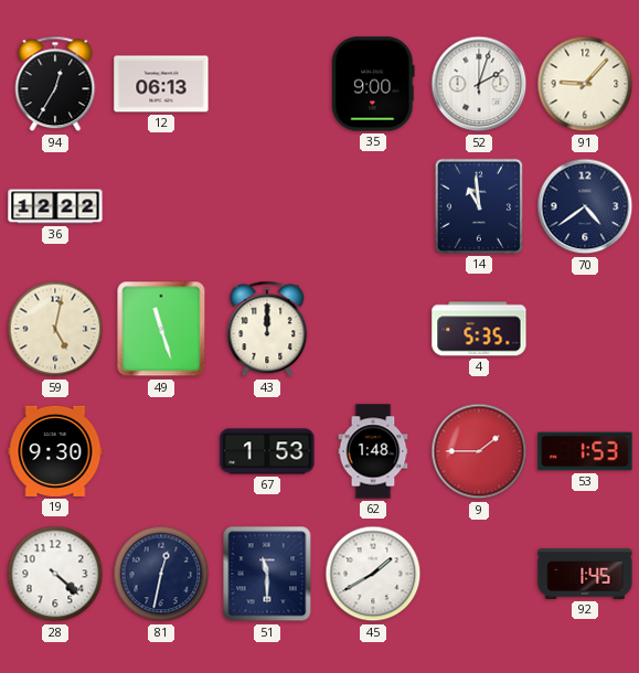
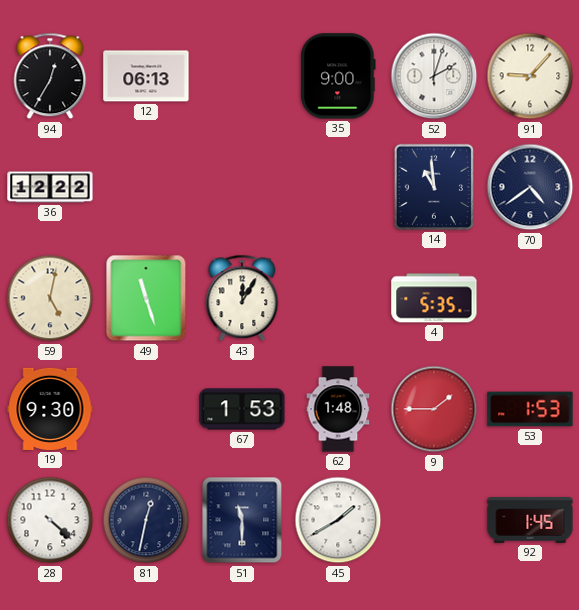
43: 12:00 -> 12:05
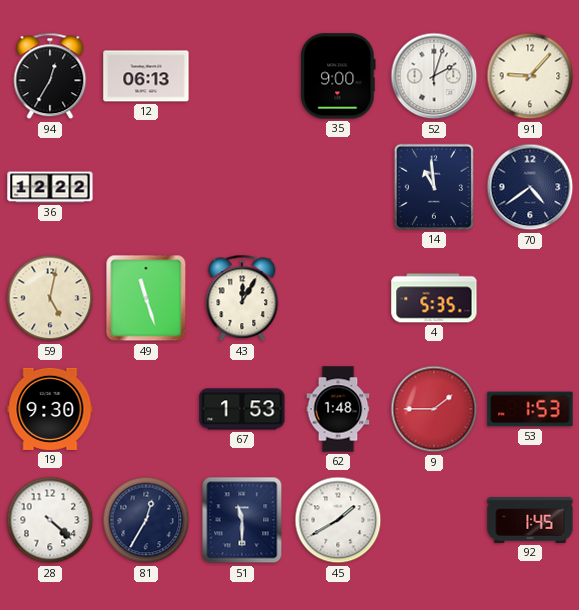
81: 12:32 -> 12:35
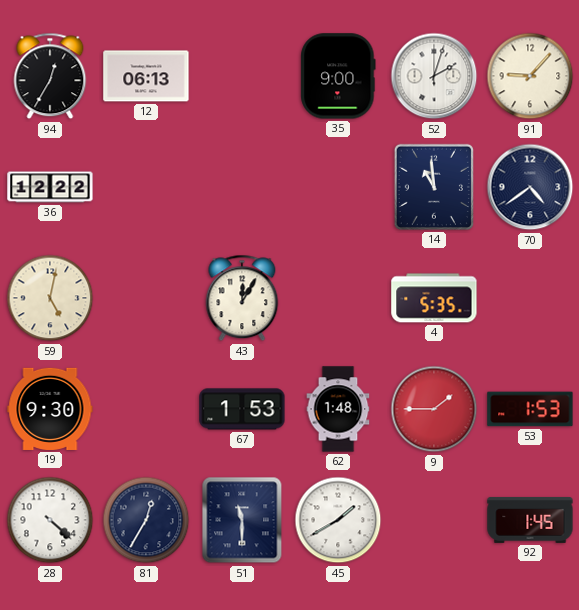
49: 11:27 -> none
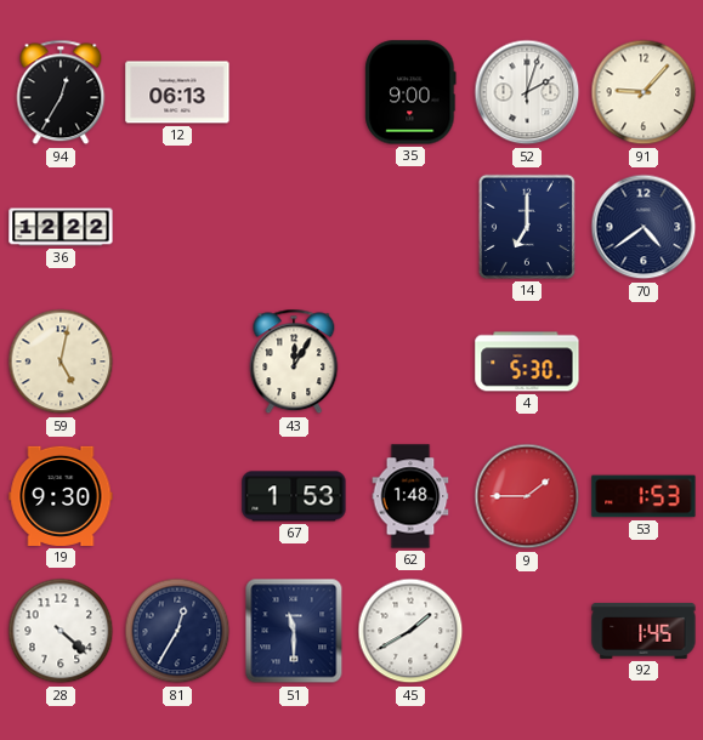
14: 10:59 -> 7:00
4: 5:35 -> 5:30
